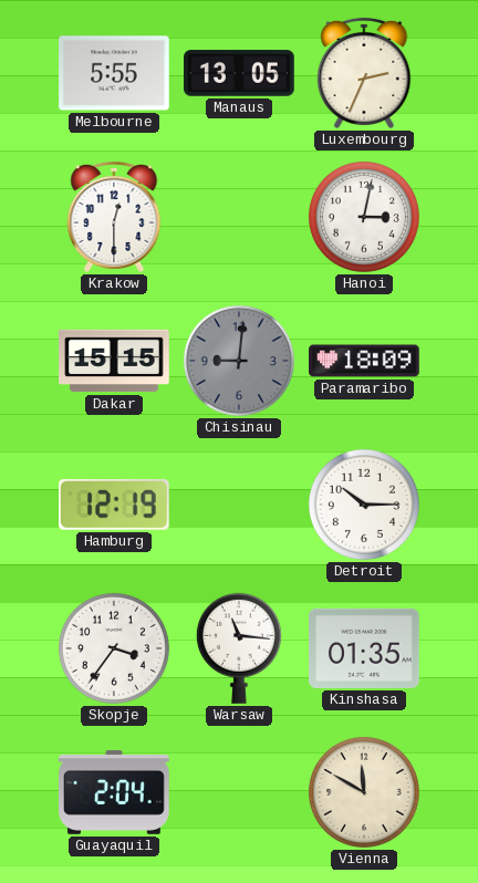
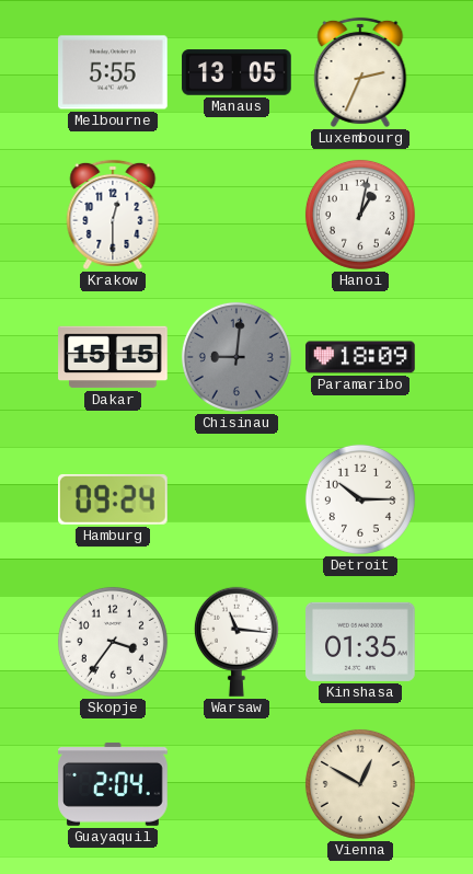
Hanoi: 3:02 -> 1:02
Hamburg: 12:19 -> 09:24
Vienna: 11:50 -> 12:50
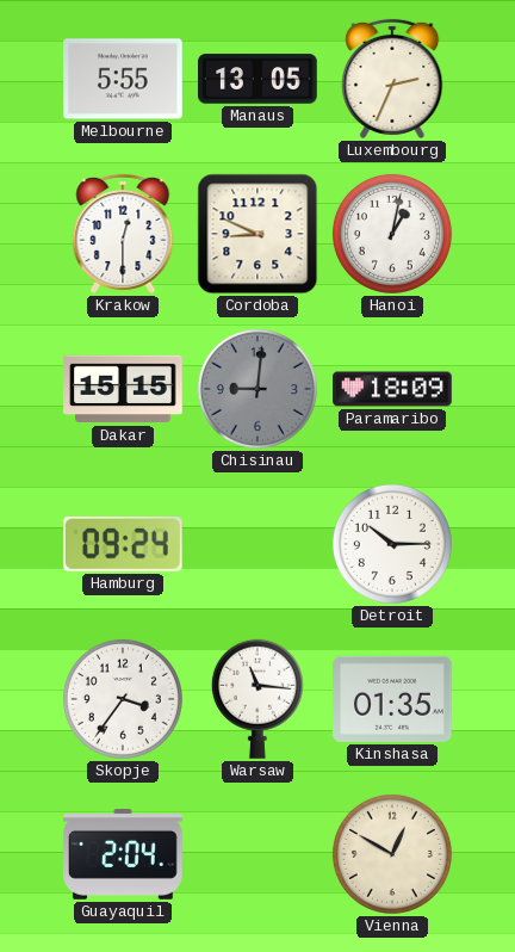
Cordoba: none -> 8:49
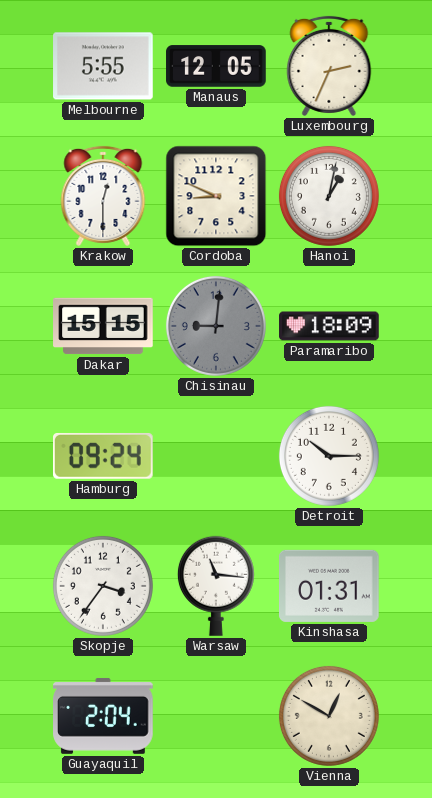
Manaus: 13:05 -> 12:05
Kinshasa: 01:35 -> 01:31
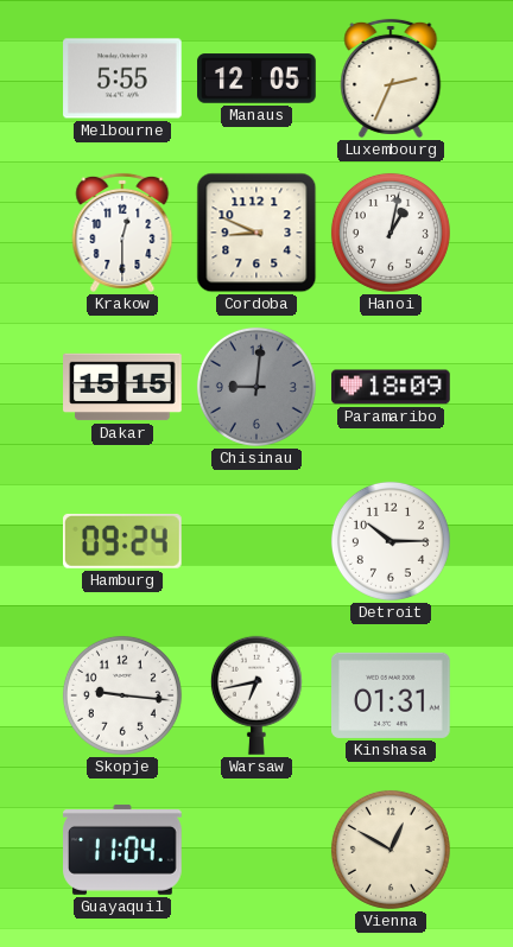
Skopje: 3:36 -> 9:16
Warsaw: 11:16 -> 6:43
Guayaquil: 2:04 -> 11:04
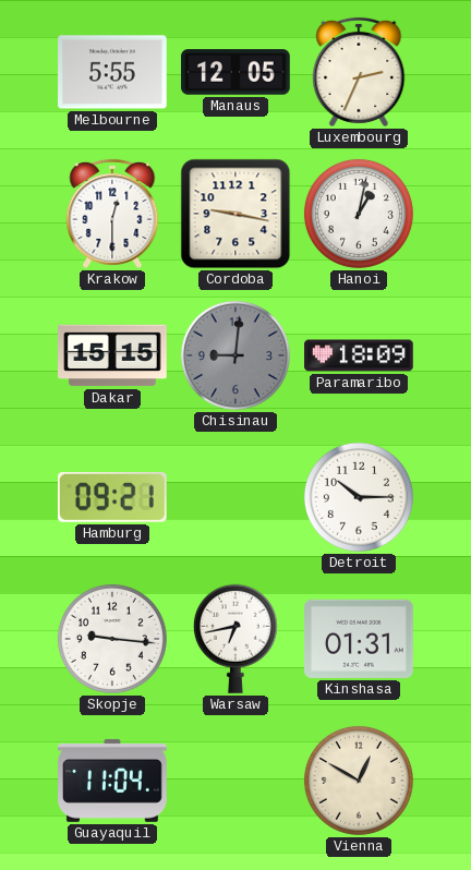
Cordoba: 8:49 -> 9:17
Hamburg: 09:24 -> 09:21
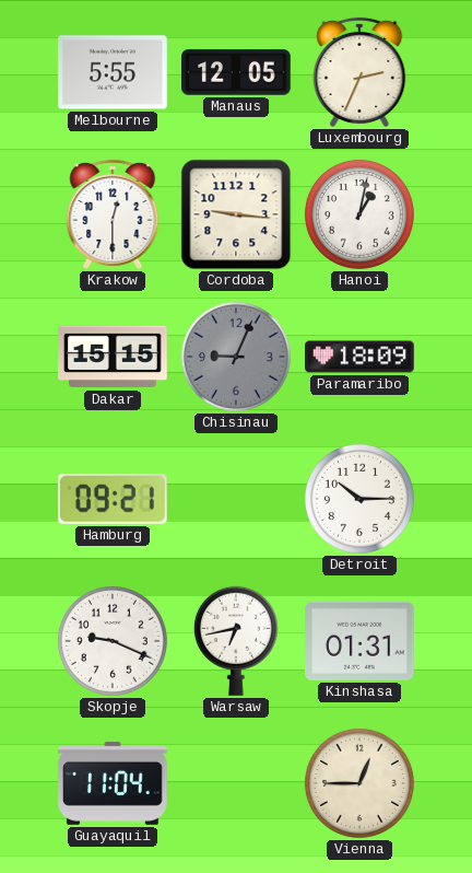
Cordoba: 9:17 -> 9:16
Chisinau: 9:01 -> 9:04
Skopje: 9:16 -> 9:19
Vienna: 12:50 -> 12:45
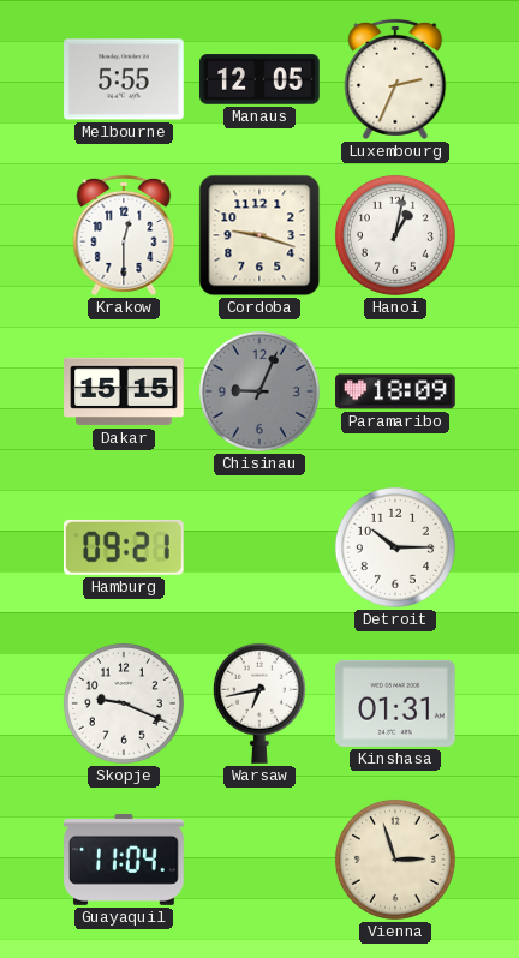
Cordoba: 9:16 -> 9:18
Vienna: 12:45 -> 2:57
